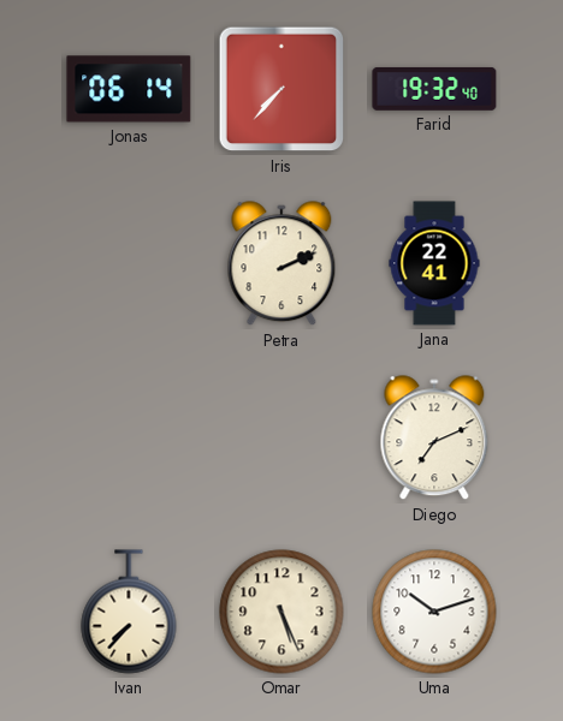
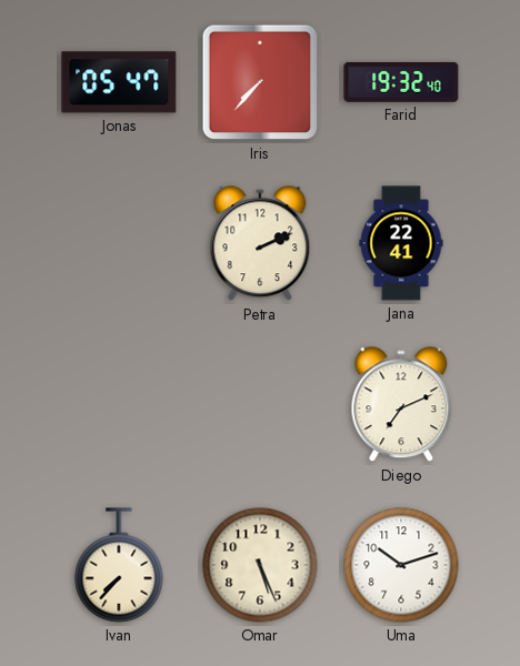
Jonas: 06:14 -> 05:47
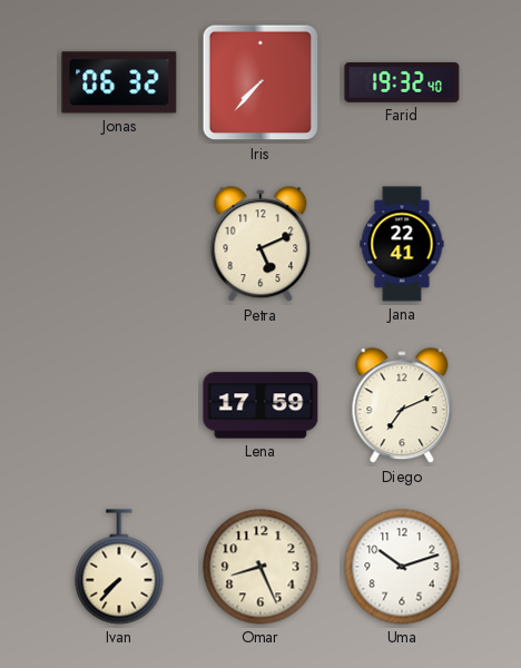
Jonas: 05:47 -> 06:32
Petra: 2:11 -> 5:11
Lena: none -> 17:59
Omar: 5:26 -> 8:26
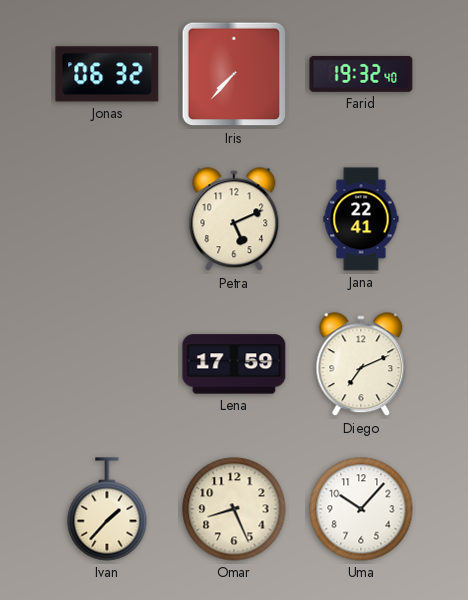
Ivan: 7:37 -> 1:37
Uma: 10:12 -> 10:07
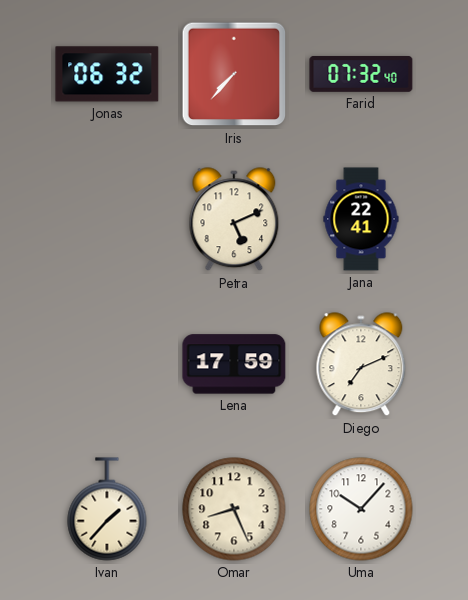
Farid: 19:32 -> 07:32
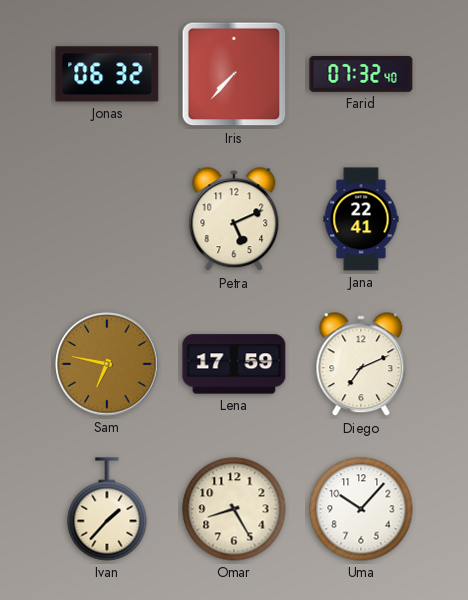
Sam: none -> 6:47
Omar: 8:26 -> 8:25
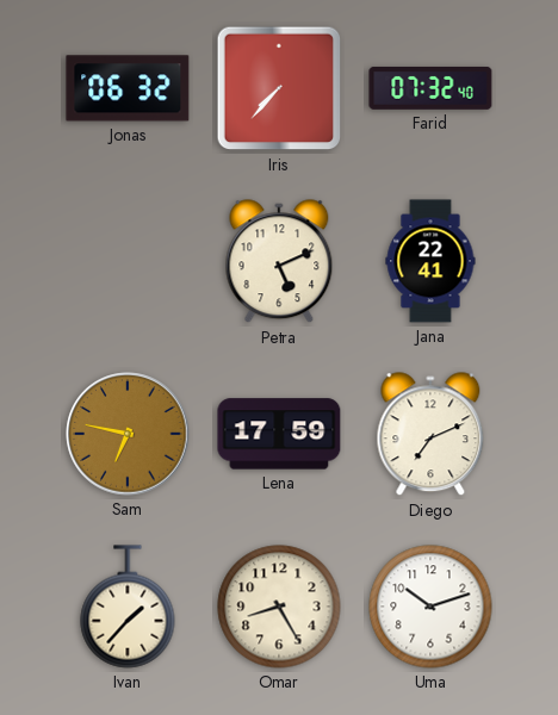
Uma: 10:07 -> 10:12
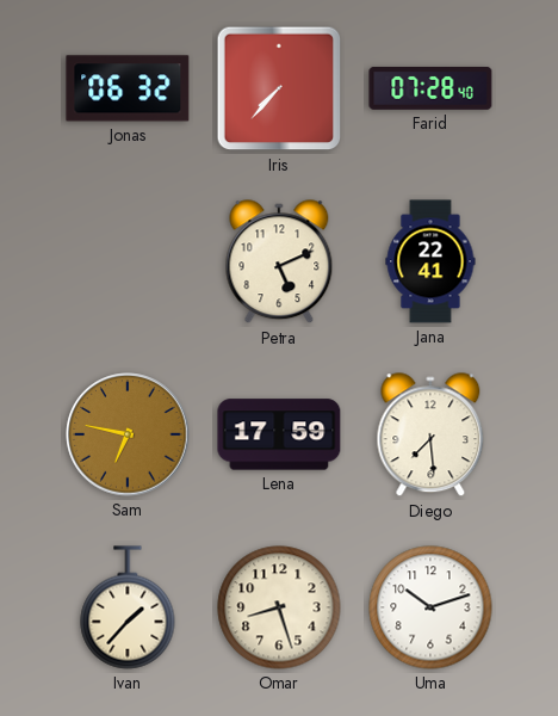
Farid: 07:32 -> 07:28
Diego: 7:11 -> 7:29
Omar: 8:25 -> 8:27
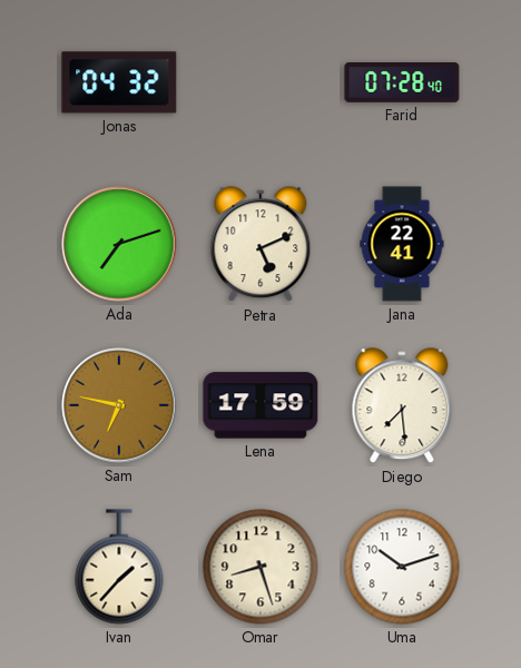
Jonas: 06:32 -> 04:32
Iris: 7:37 -> none
Ada: none -> 7:12
